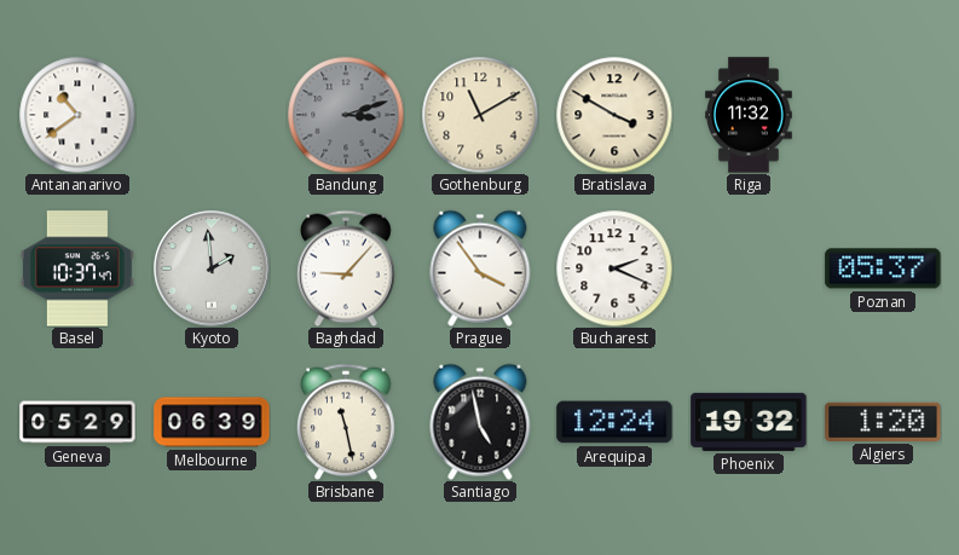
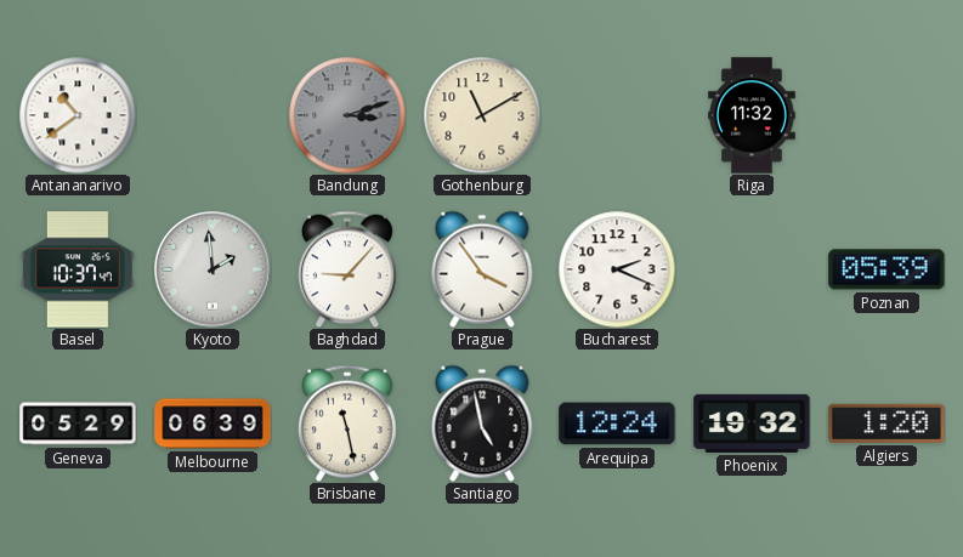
Bratislava: 3:50 -> none
Poznan: 05:37 -> 05:39
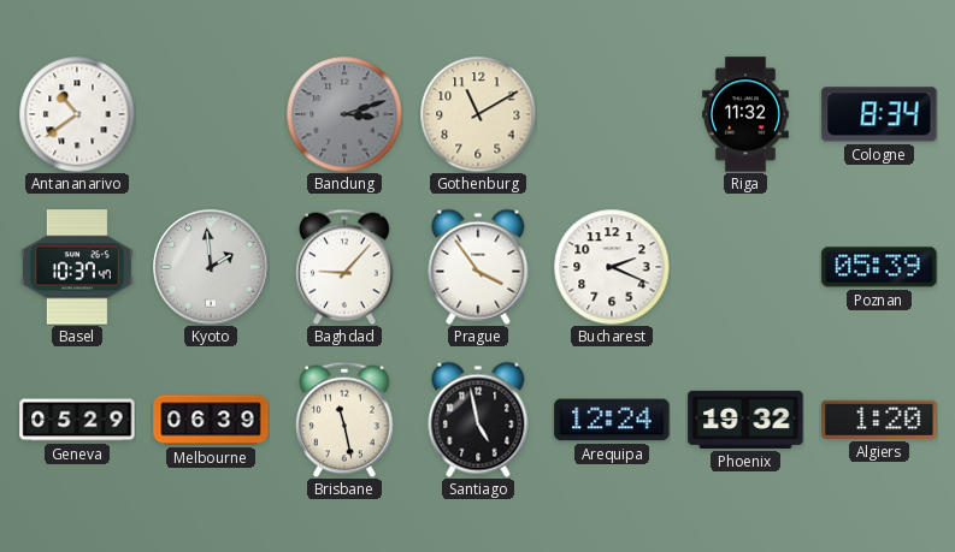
Cologne: none -> 8:34
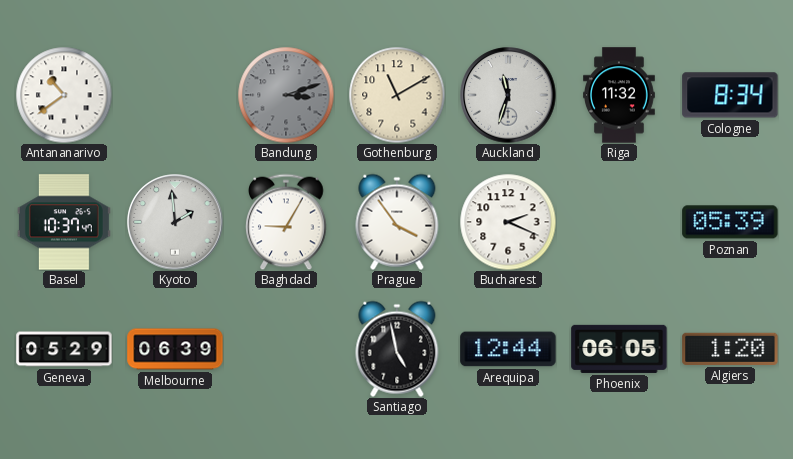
Auckland: none -> 11:33
Baghdad: 9:07 -> 9:05
Brisbane: 11:28 -> none
Arequipa: 12:24 -> 12:44
Phoenix: 19:32 -> 06:05
